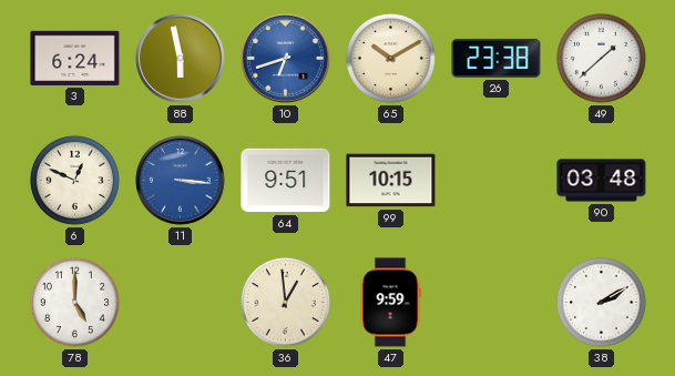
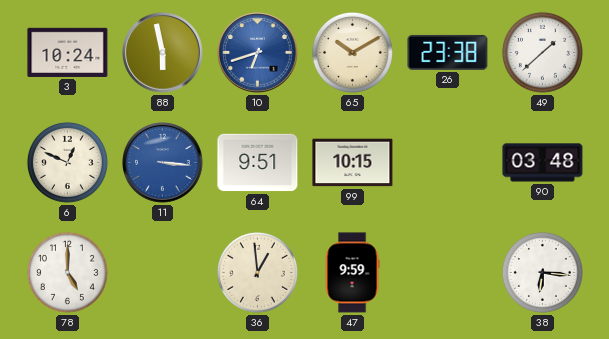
3: 6:24 -> 10:24
38: 2:10 -> 6:16
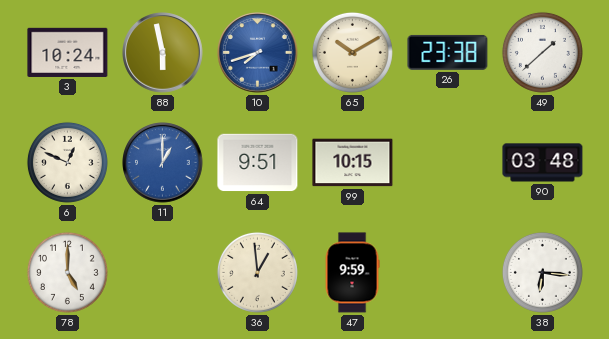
10: 6:42 -> 7:42
11: 3:16 -> 1:00
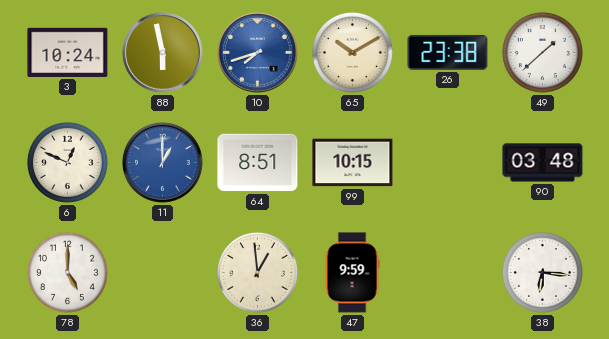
64: 9:51 -> 8:51
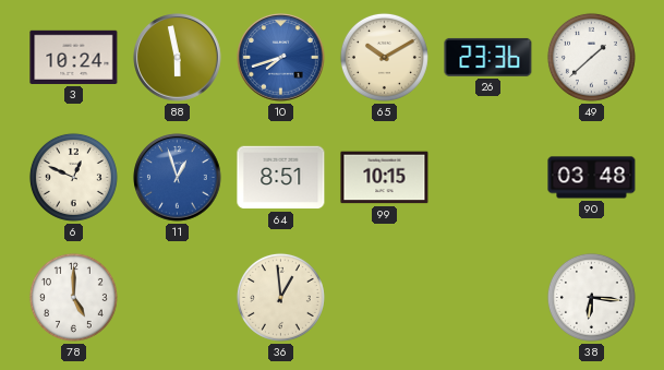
26: 23:38 -> 23:36
11: 1:00 -> 12:57
47: 9:59 -> none
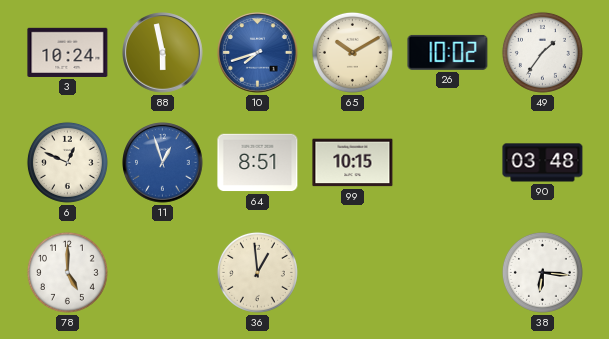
26: 23:36 -> 10:02
49: 1:38 -> 1:36
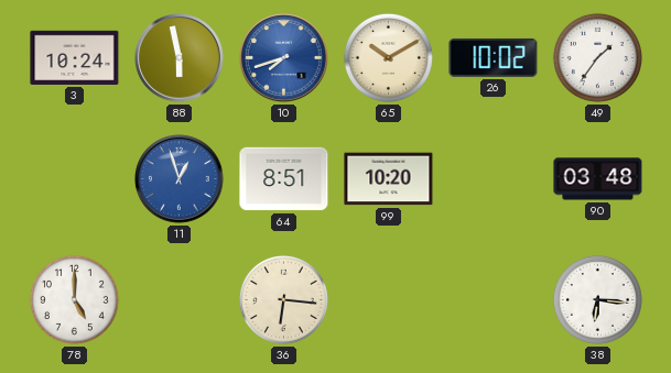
6: 12:49 -> none
99: 10:15 -> 10:20
36: 12:59 -> 6:16
